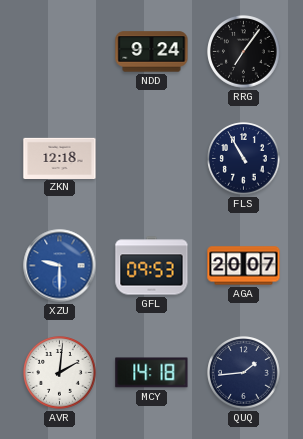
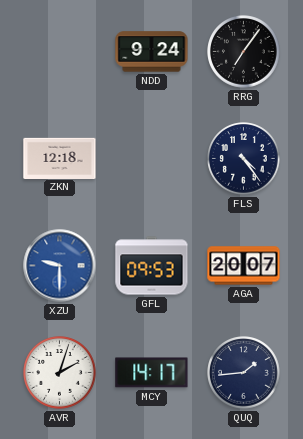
FLS: 10:55 -> 4:24
AVR: 2:01 -> 2:03
MCY: 14:18 -> 14:17
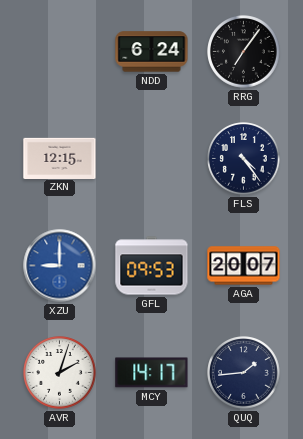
NDD: 9:24 -> 6:24
ZKN: 12:18 -> 12:15
XZU: 9:30 -> 9:00
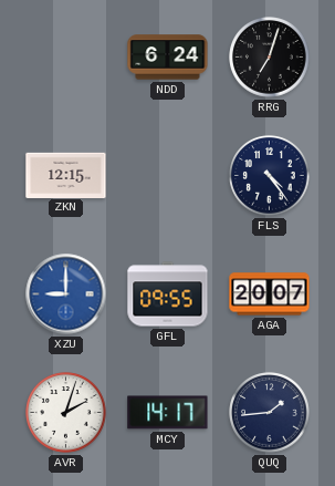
RRG: 7:06 -> 7:03
GFL: 09:53 -> 09:55
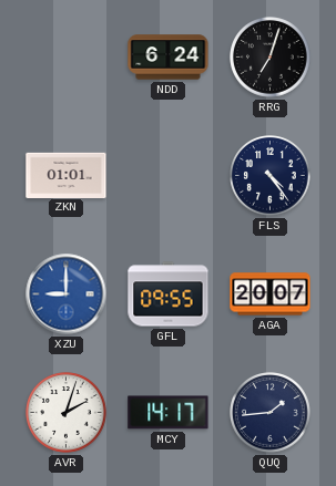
ZKN: 12:15 -> 01:01
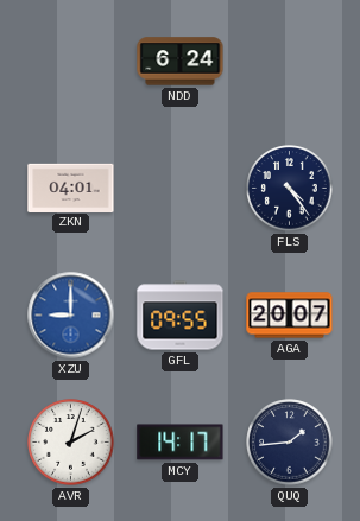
RRG: 7:03 -> none
ZKN: 01:01 -> 04:01
